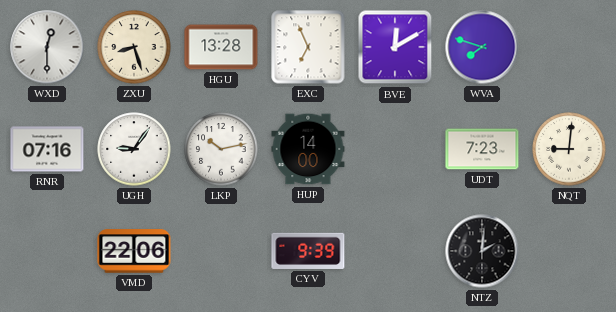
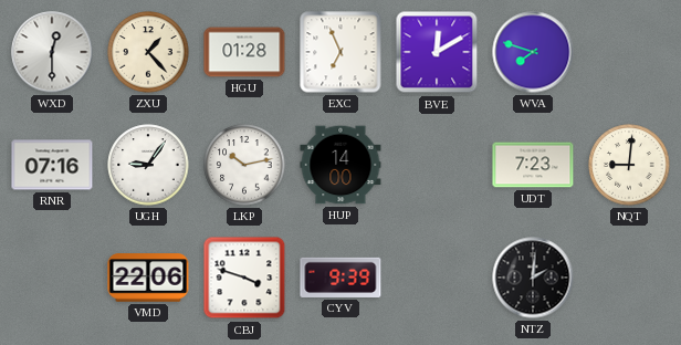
ZXU: 8:27 -> 1:23
HGU: 13:28 -> 01:28
CBJ: none -> 3:48
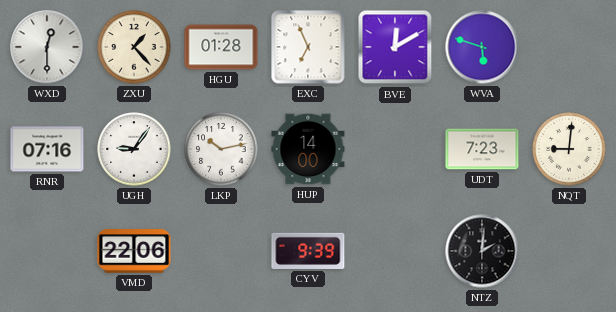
WVA: 7:48 -> 5:48
CBJ: 3:48 -> none
